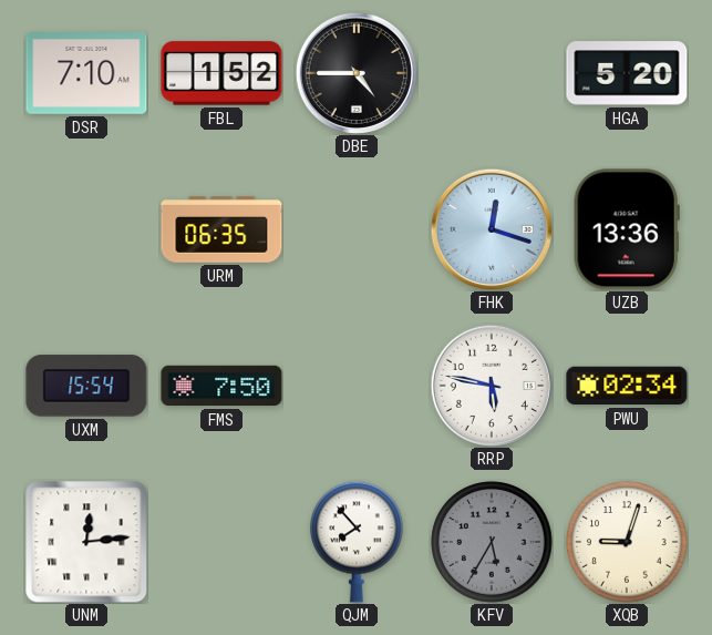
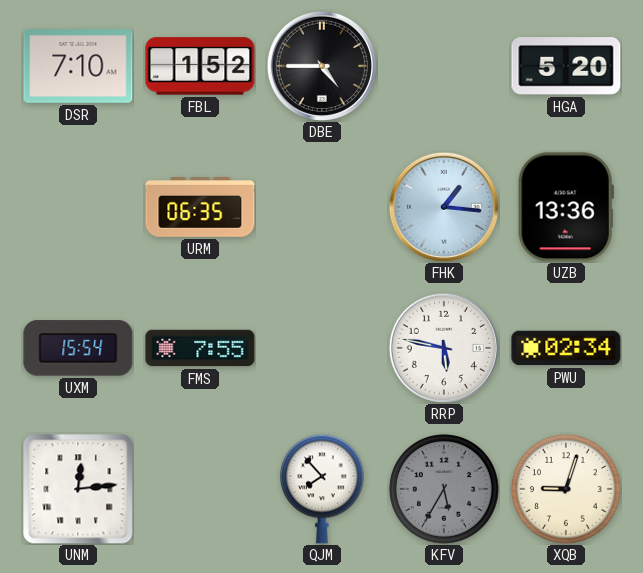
FHK: 12:18 -> 1:16
FMS: 7:50 -> 7:55
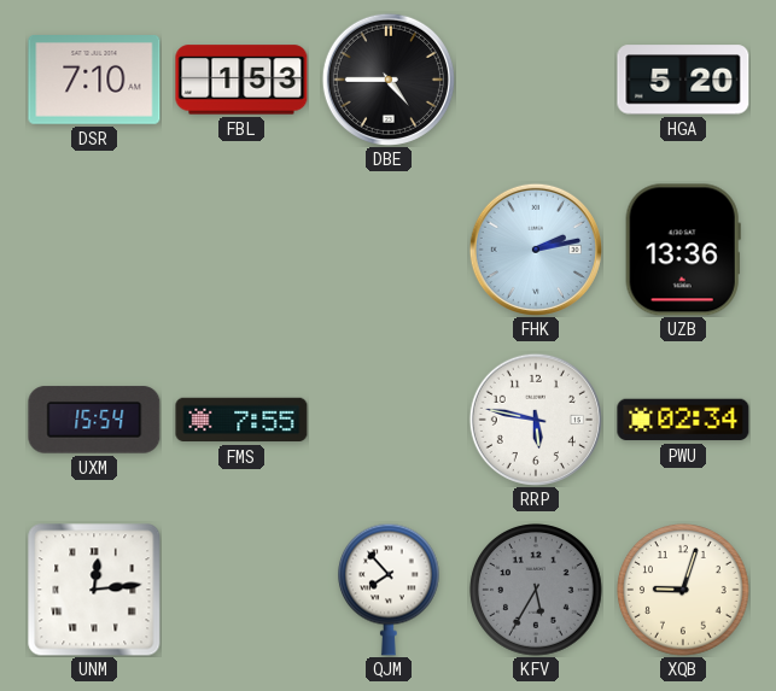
FBL: 1:52 -> 1:53
URM: 06:35 -> none
FHK: 1:16 -> 2:13
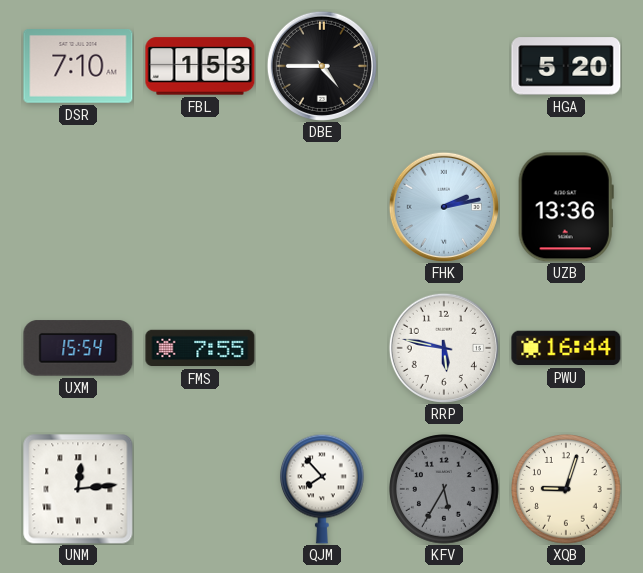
PWU: 02:34 -> 16:44
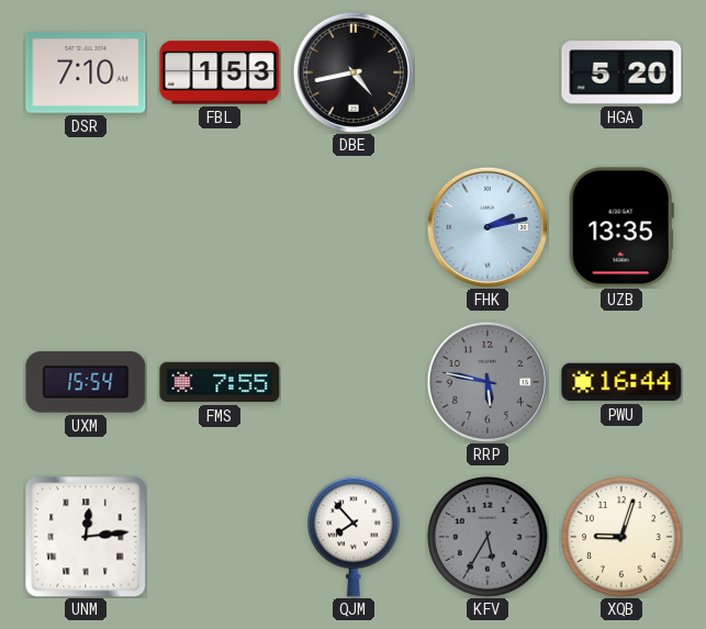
DBE: 4:45 -> 4:43
UZB: 13:36 -> 13:35
RRP dial: white -> grey
